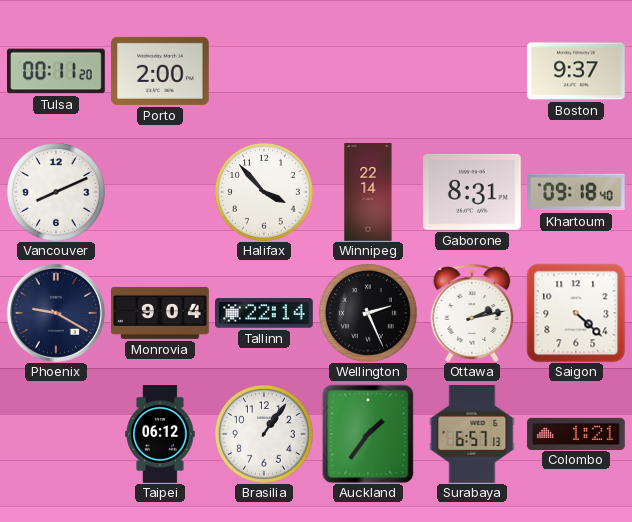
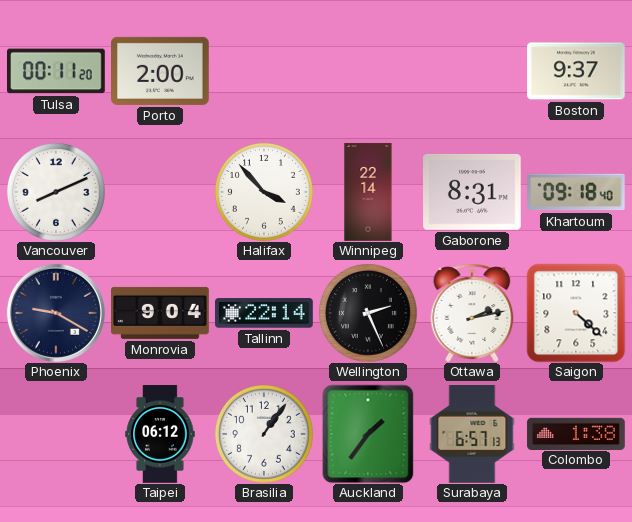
Colombo: 1:21 -> 1:38
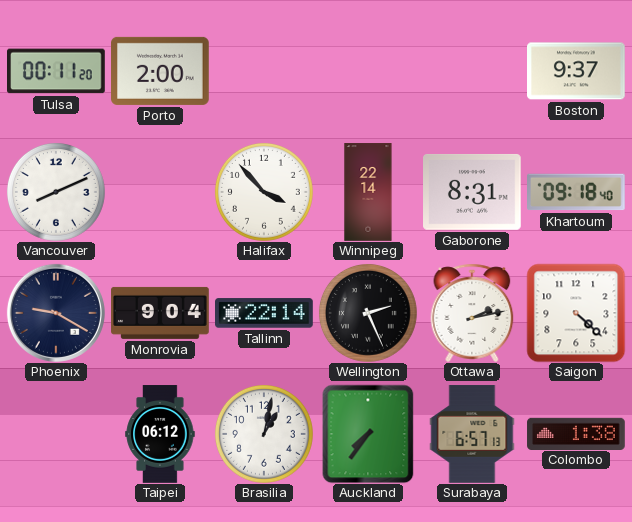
Brasilia: 1:06 -> 1:02
Auckland: 1:36 -> 7:36
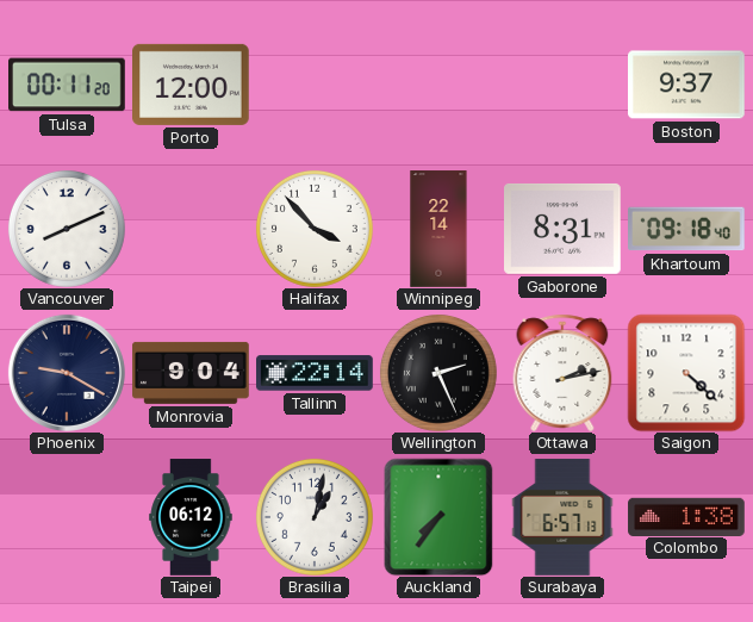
Porto: 2:00 -> 12:00
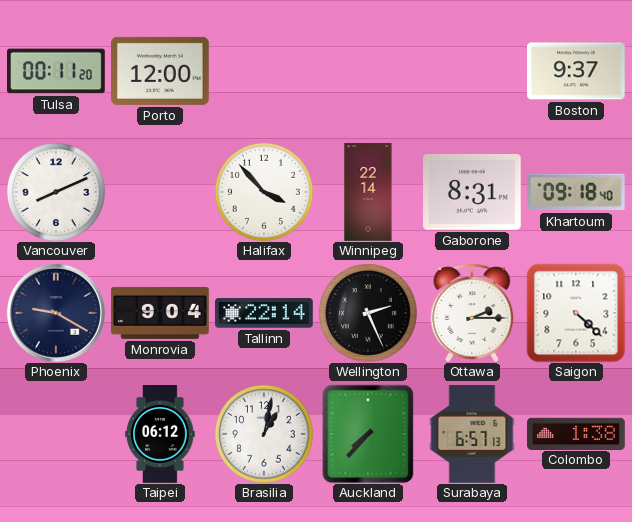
Ottawa: 2:13 -> 2:15
Auckland: 7:36 -> 7:37
